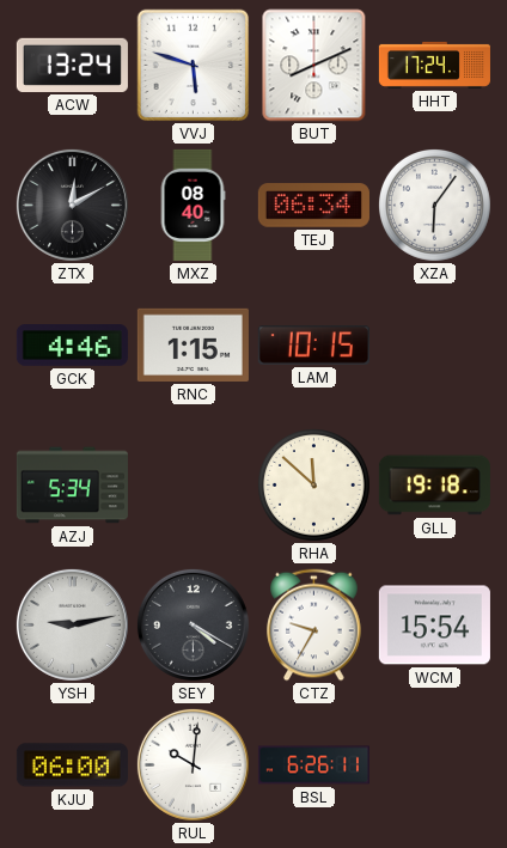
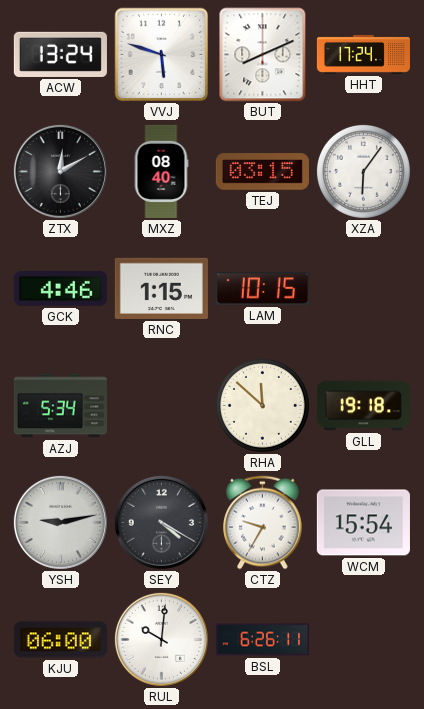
TEJ: 06:34 -> 03:15
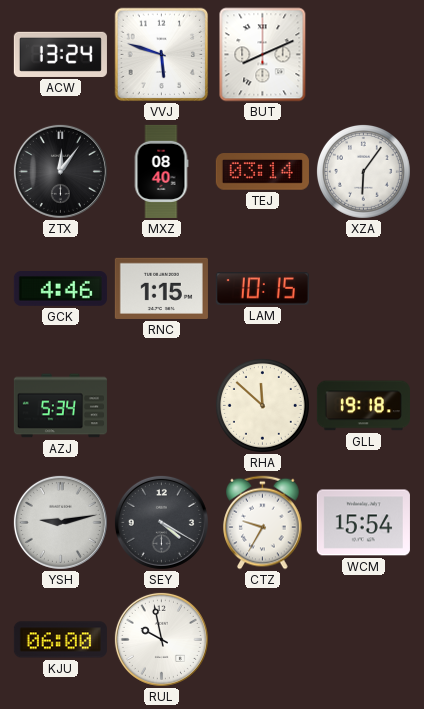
HHT: 17:24 -> none
ZTX: 12:10 -> 12:06
TEJ: 03:15 -> 03:14
RUL: 10:01 -> 9:58
BSL: 6:26 -> none
